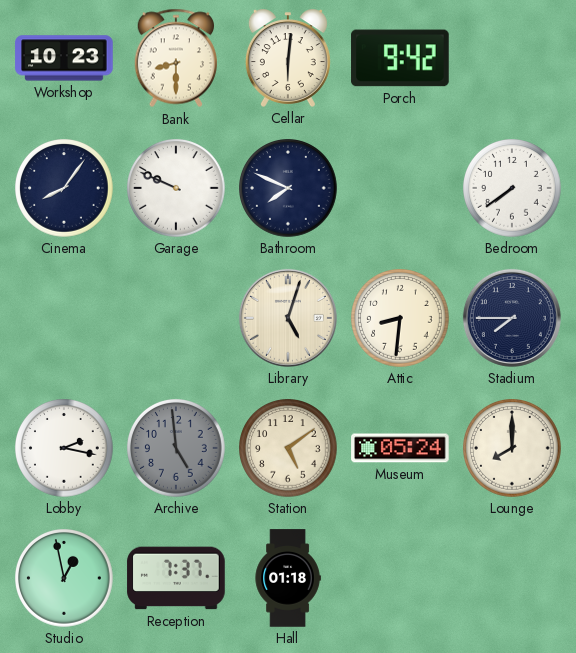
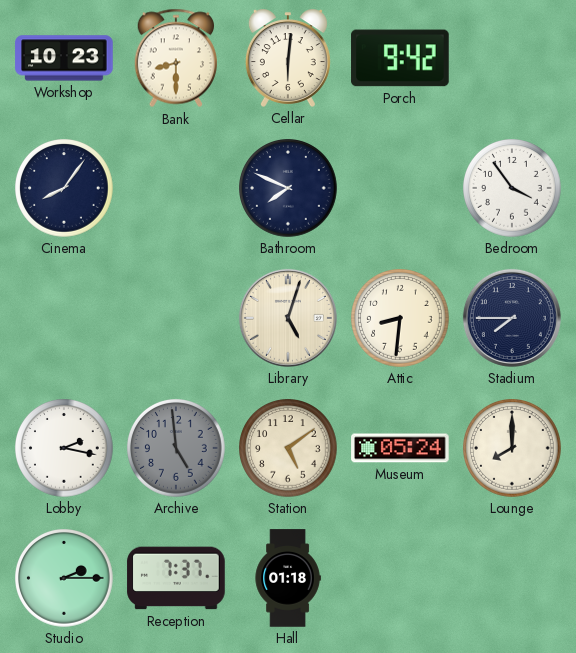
Garage: 9:49 -> none
Bedroom: 7:39 -> 3:54
Studio: 12:58 -> 2:15
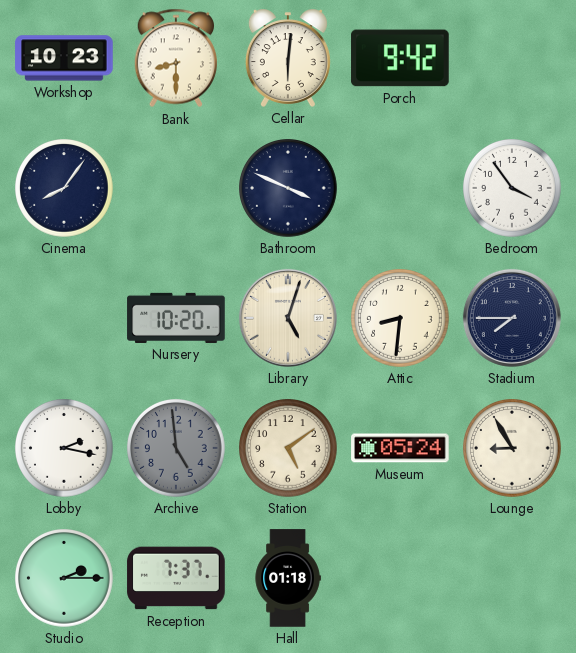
Bathroom: 7:49 -> 3:49
Nursery: none -> 10:20
Lounge: 8:00 -> 8:55
